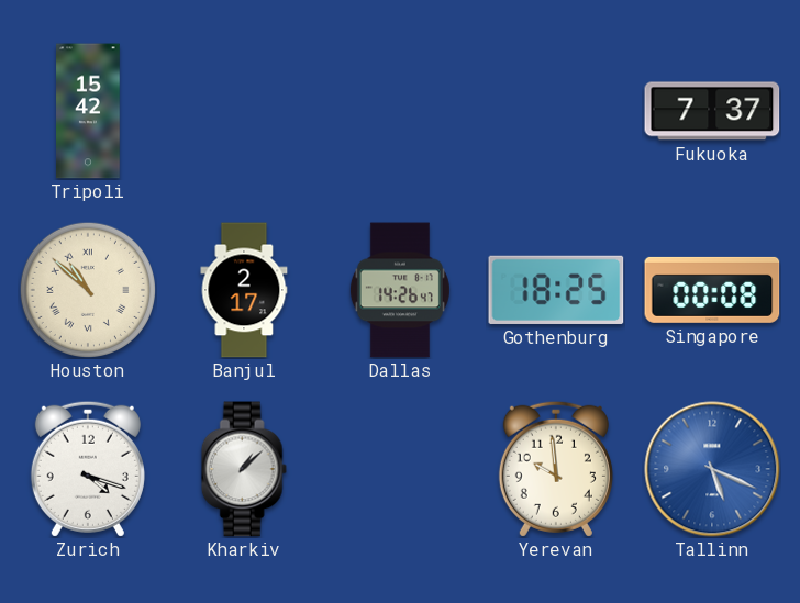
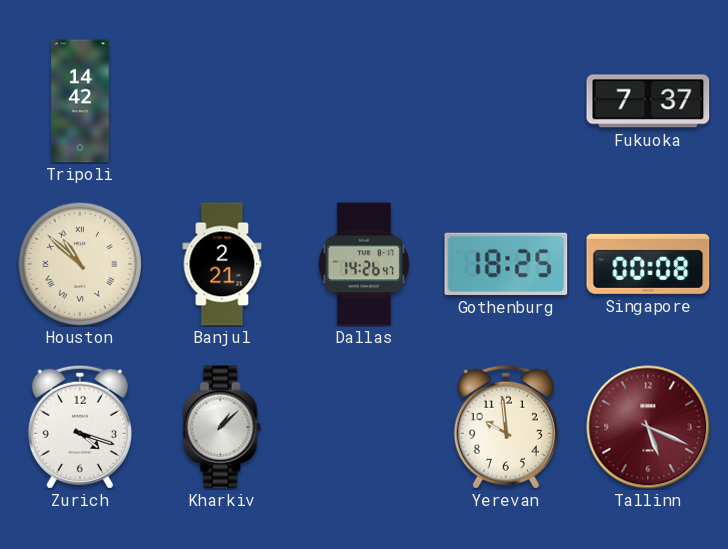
Tripoli: 15:42 -> 14:42
Banjul: 2:17 -> 2:21
Tallinn dial: blue -> burgundy
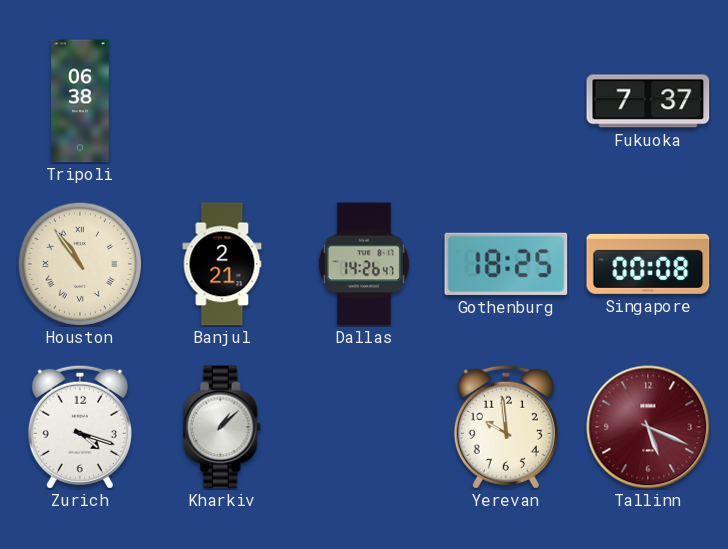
Tripoli: 14:42 -> 06:38
Houston: 10:52 -> 10:54
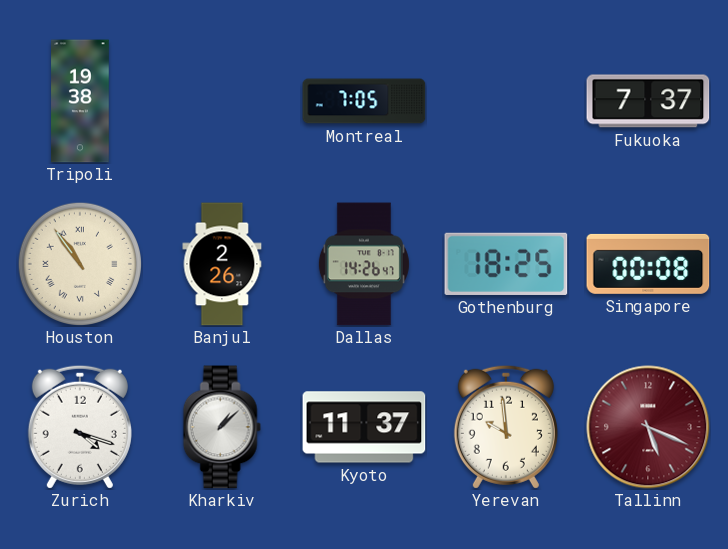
Tripoli: 06:38 -> 19:38
Montreal: none -> 7:05
Banjul: 2:21 -> 2:26
Kyoto: none -> 11:37
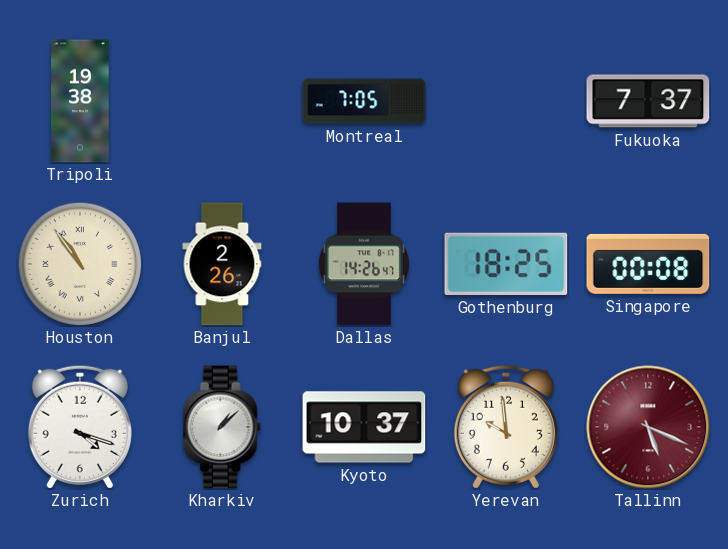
Kyoto: 11:37 -> 10:37
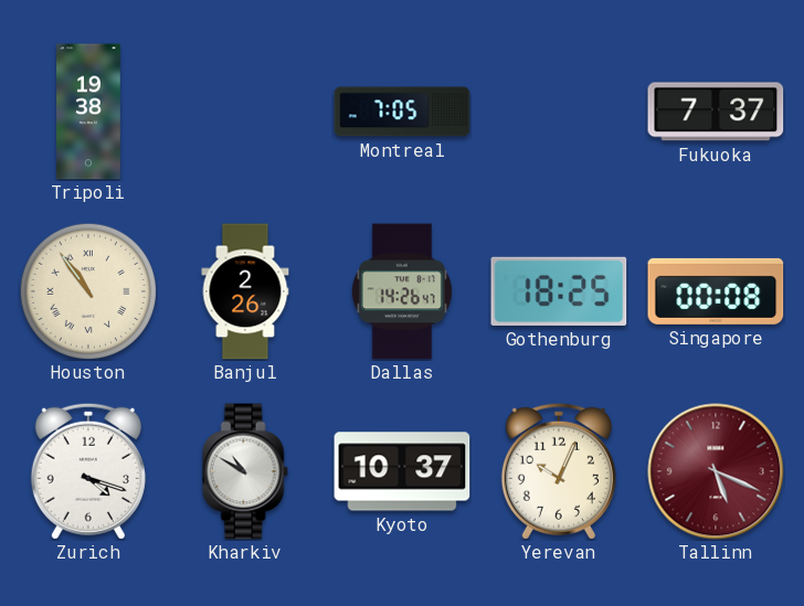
Kharkiv: 1:08 -> 10:50
Yerevan: 9:59 -> 10:04
